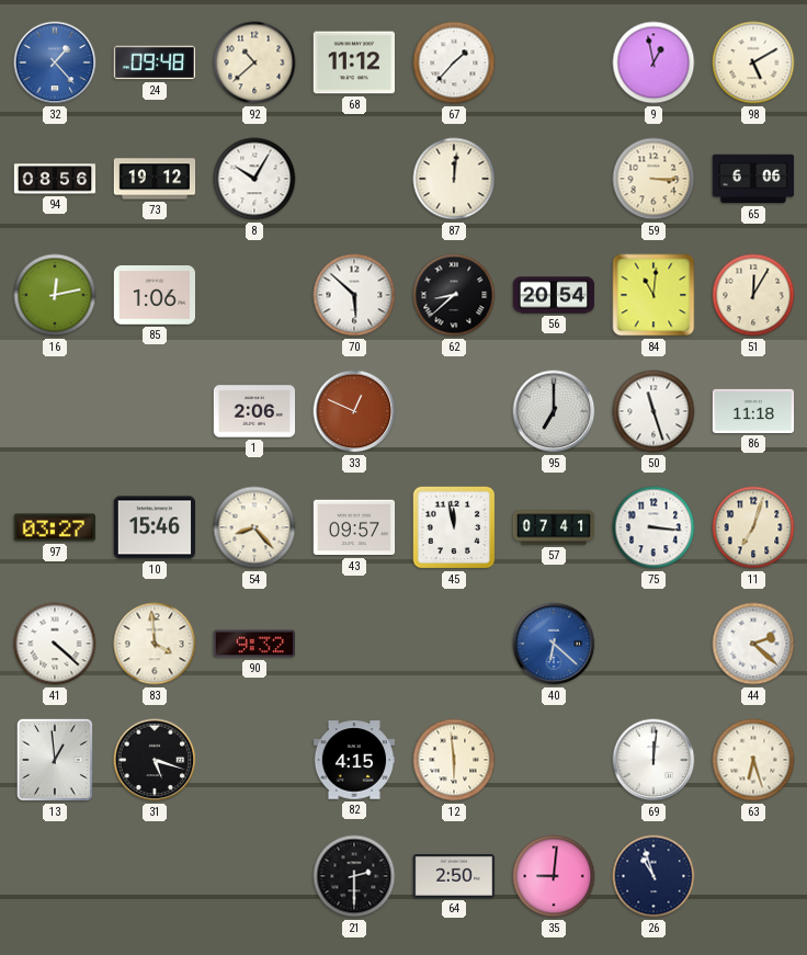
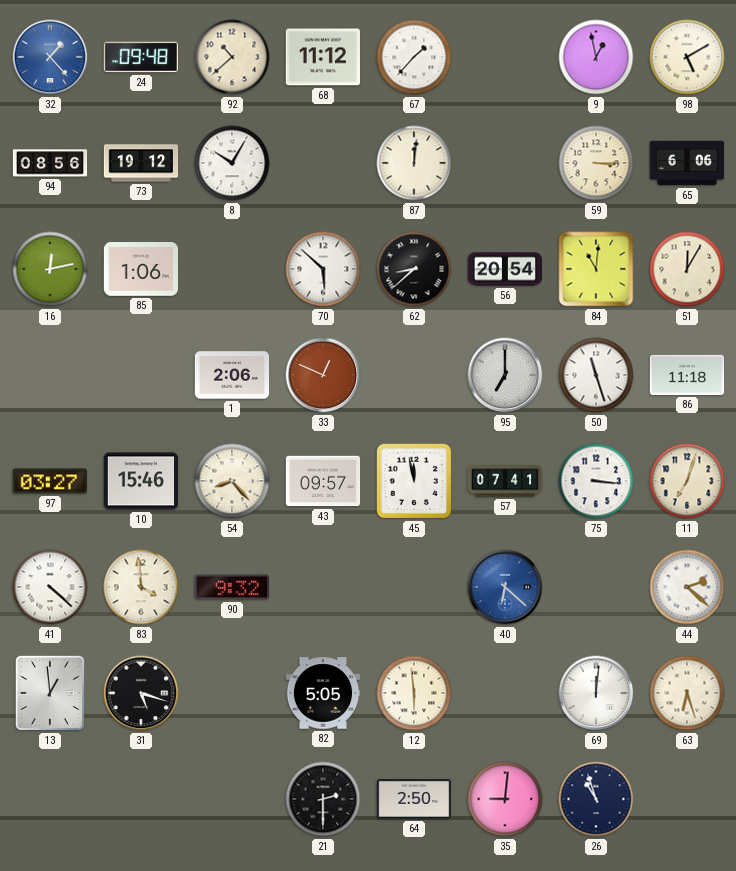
82: 4:15 -> 5:05
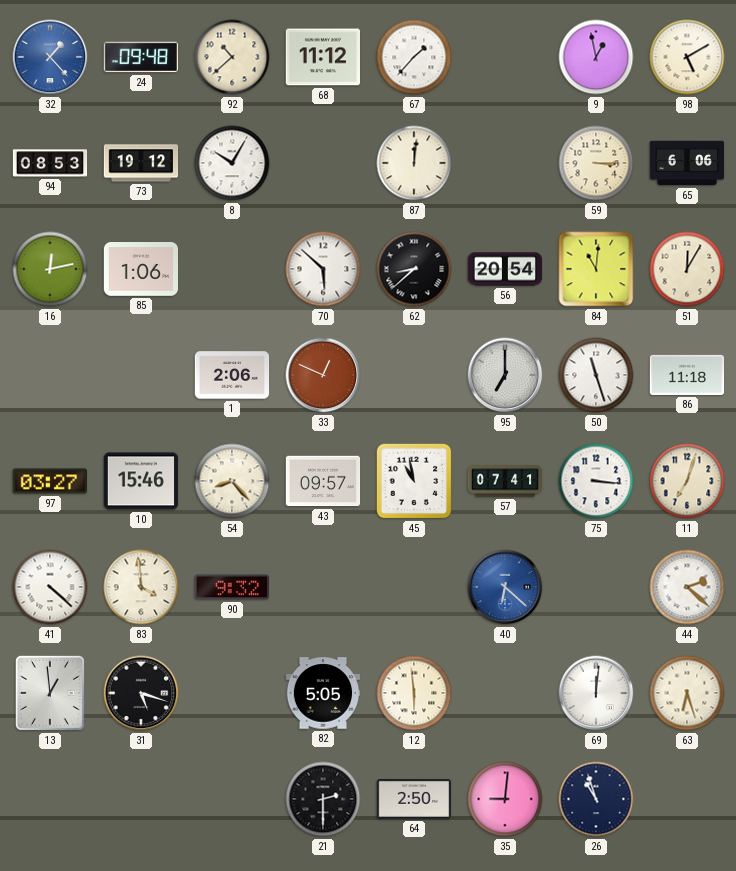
94: 08:56 -> 08:53
45: 11:58 -> 10:58
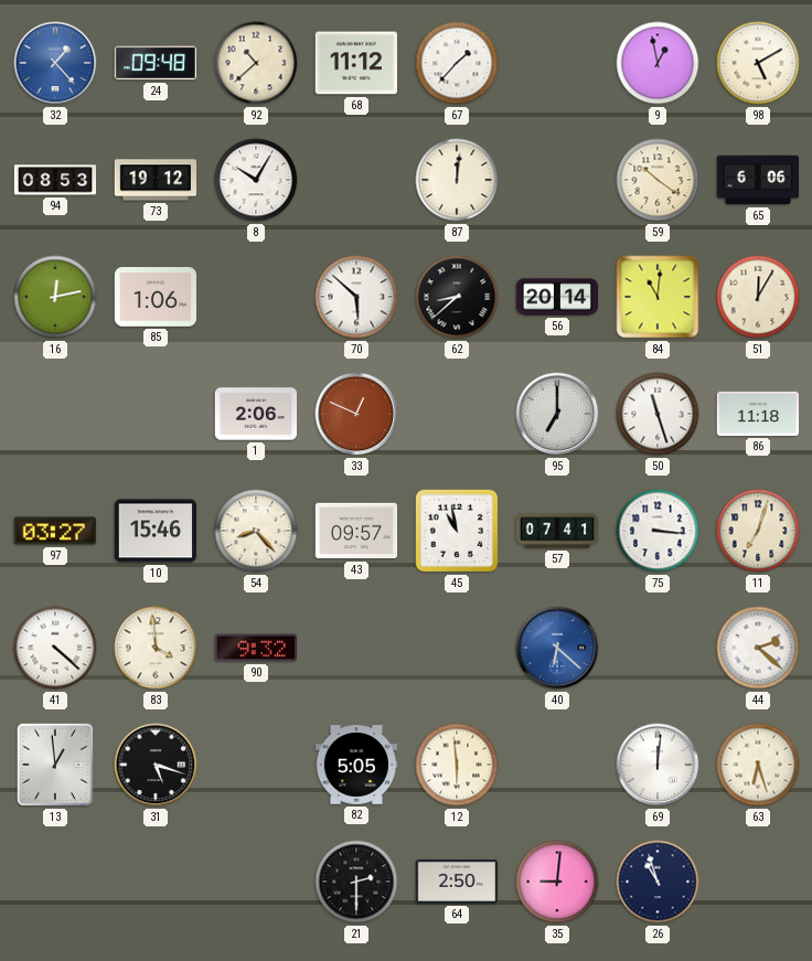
59: 3:15 -> 10:21
56: 20:54 -> 20:14
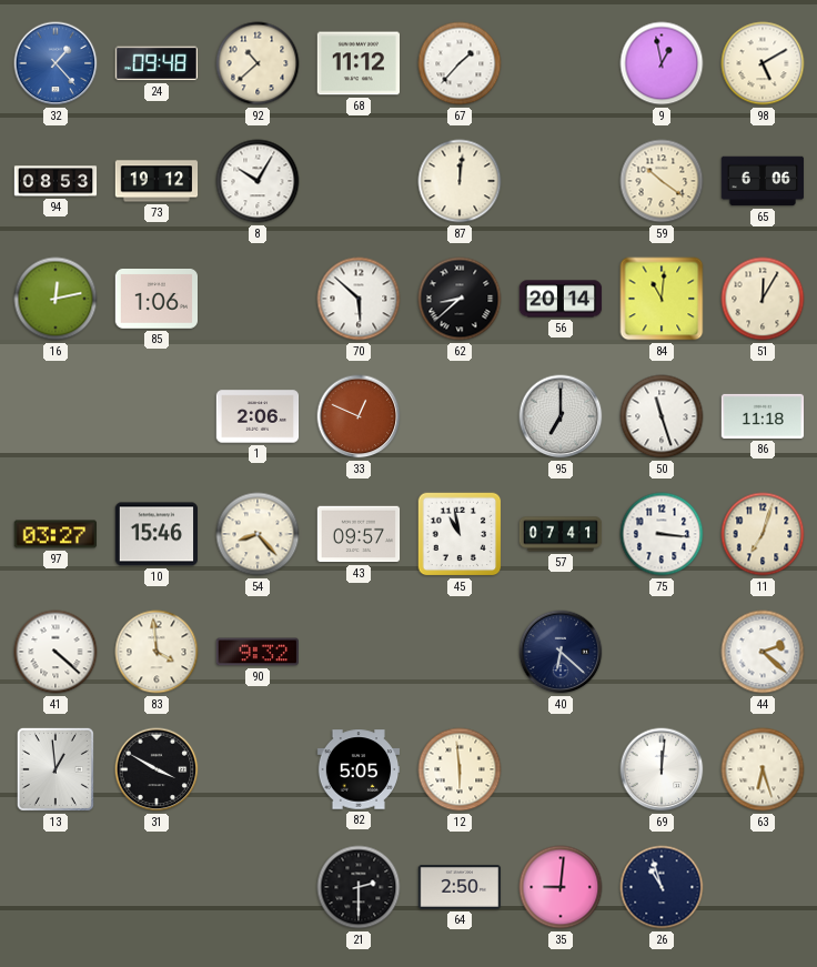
40 dial: blue -> navy
31: 5:18 -> 3:50
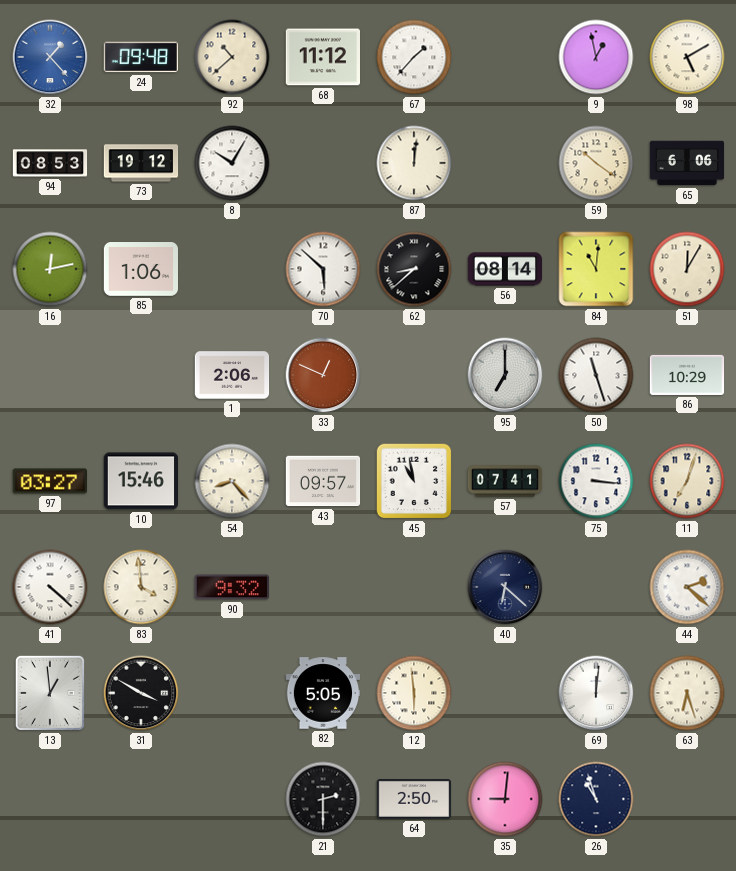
56: 20:14 -> 08:14
86: 11:18 -> 10:29
